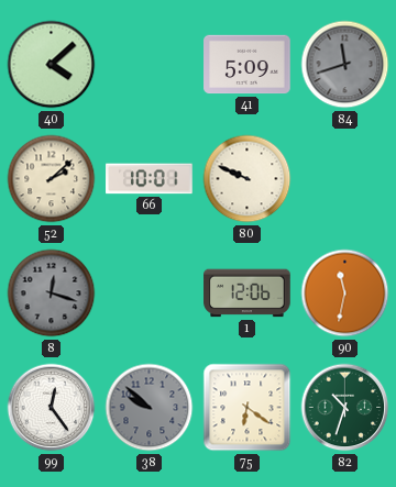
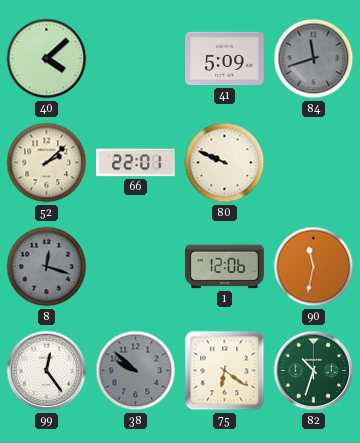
66: 10:01 -> 22:01
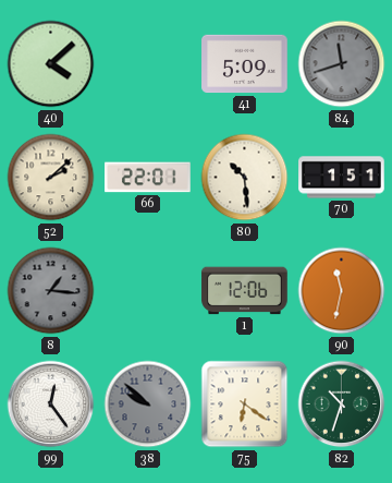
80: 9:49 -> 10:29
70: none -> 1:51
8: 12:18 -> 1:16
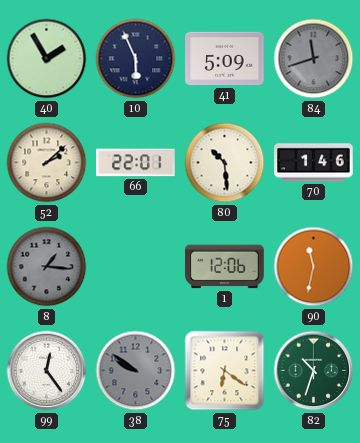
40: 4:08 -> 1:55
10: none -> 5:56
70: 1:51 -> 1:46
38: 9:52 -> 9:51
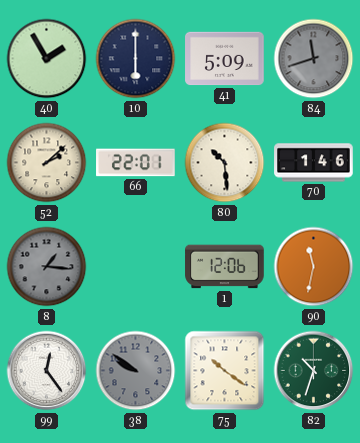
10: 5:56 -> 6:00
75: 6:21 -> 10:21
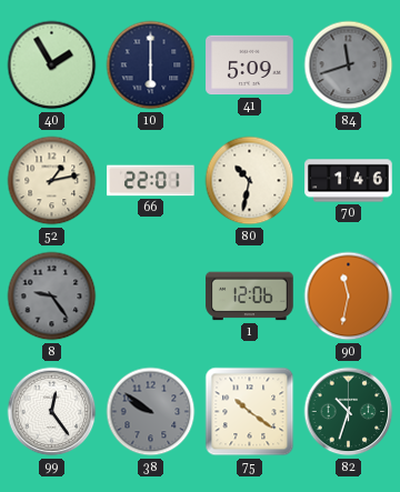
52: 2:08 -> 1:13
80: 10:29 -> 10:32
8: 1:16 -> 9:24
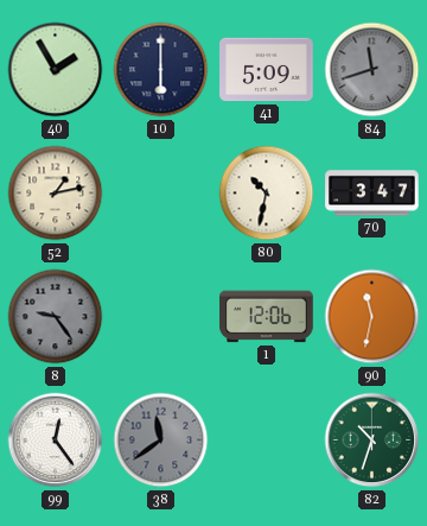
66: 22:01 -> none
70: 1:46 -> 3:47
38: 9:51 -> 11:39
75: 10:21 -> none
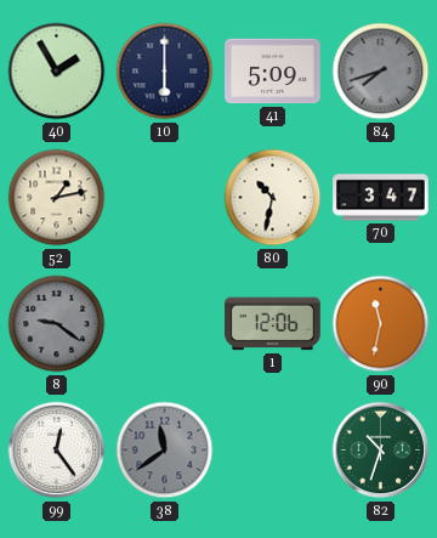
84: 11:42 -> 7:42
8: 9:24 -> 9:21
